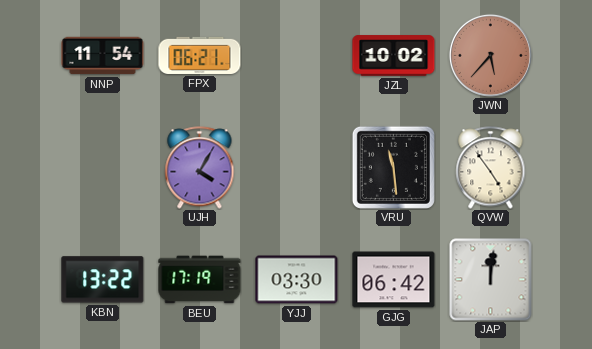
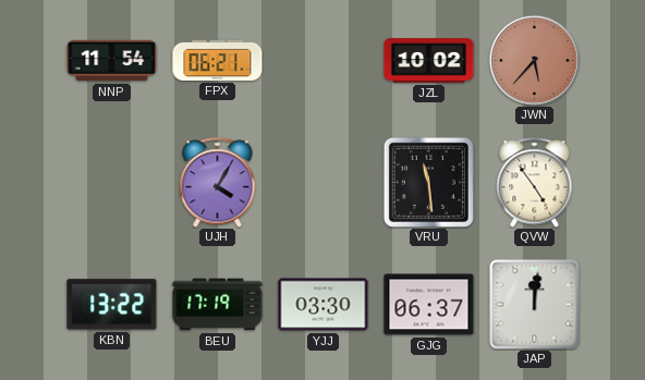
GJG: 06:42 -> 06:37
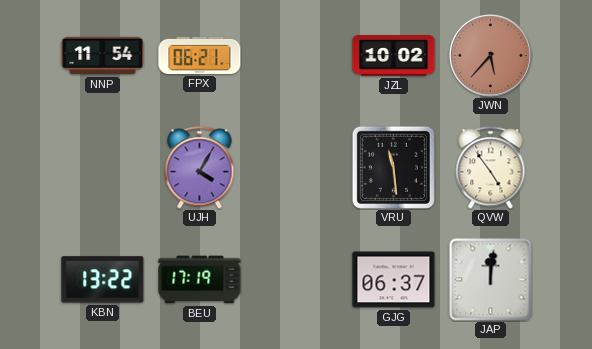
YJJ: 03:30 -> none
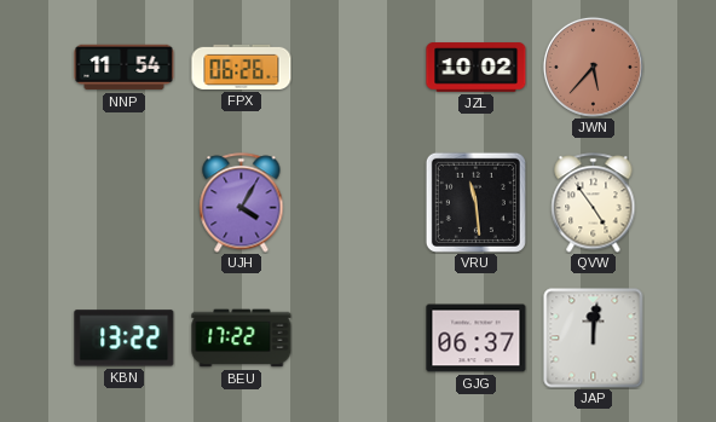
FPX: 06:21 -> 06:26
BEU: 17:19 -> 17:22
